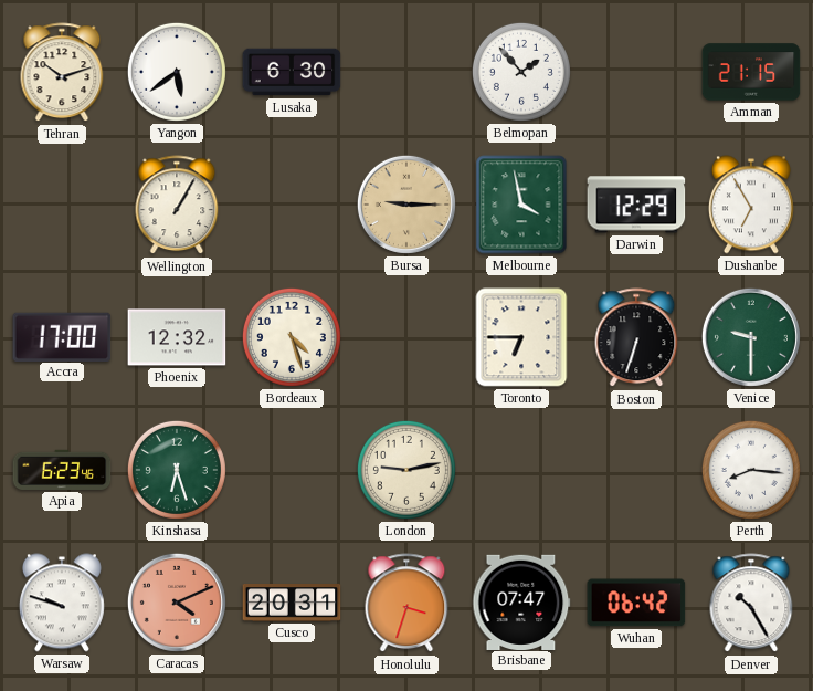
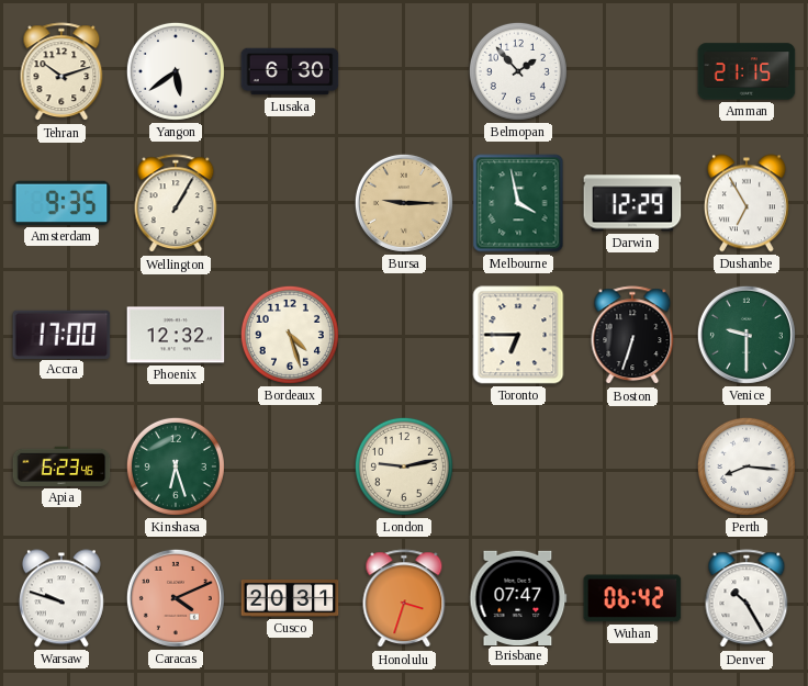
Amsterdam: none -> 9:35
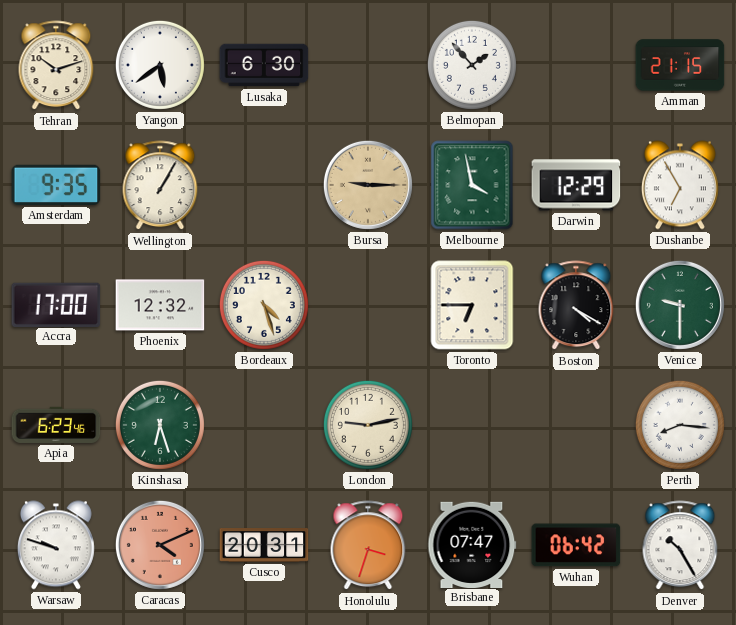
Boston: 6:33 -> 4:20
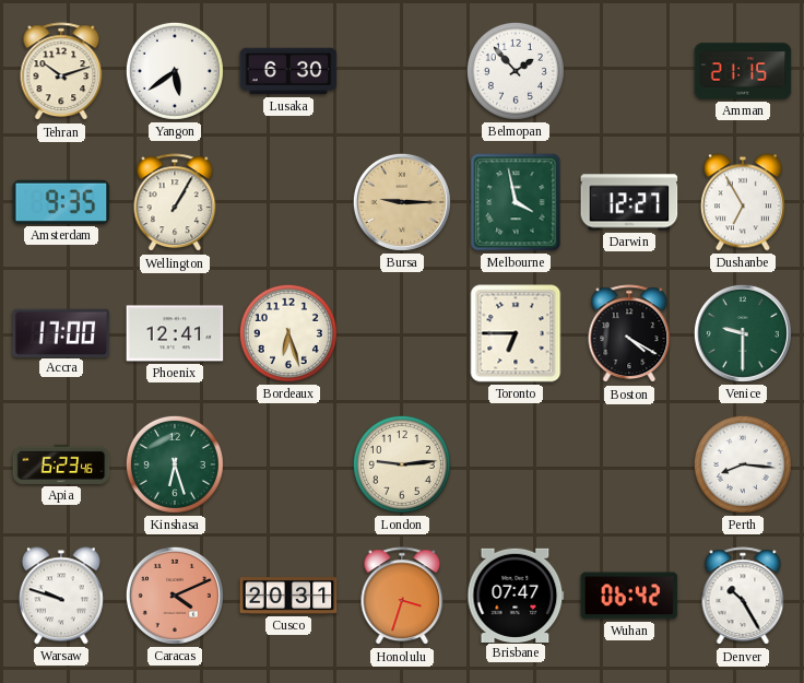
Darwin: 12:29 -> 12:27
Phoenix: 12:32 -> 12:41
Bordeaux: 4:27 -> 6:27
London: 9:13 -> 9:14
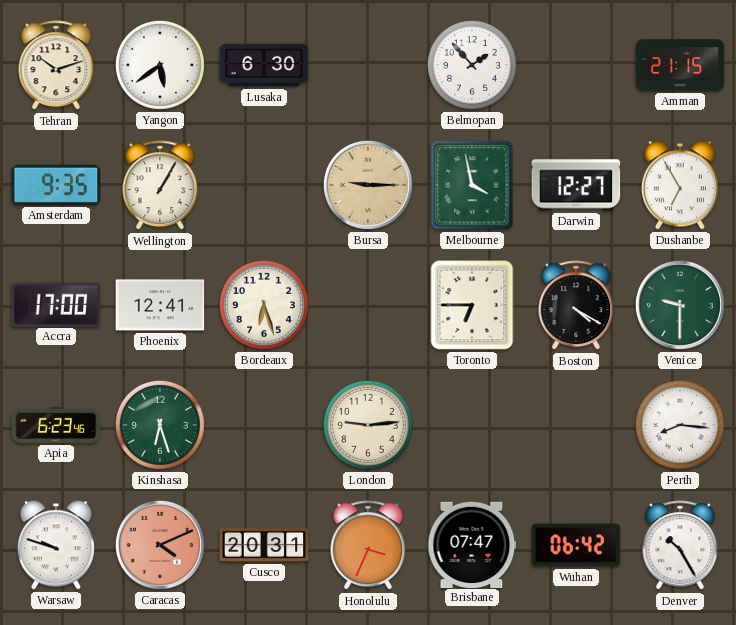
Honolulu: 3:33 -> 3:34
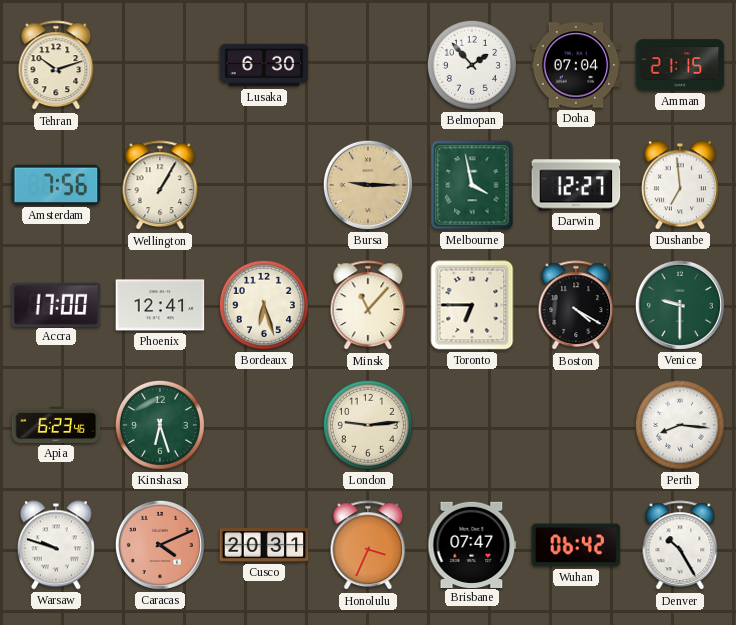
Yangon: 5:39 -> none
Doha: none -> 07:04
Amsterdam: 9:35 -> 7:56
Dushanbe: 6:55 -> 6:59
Minsk: none -> 11:07
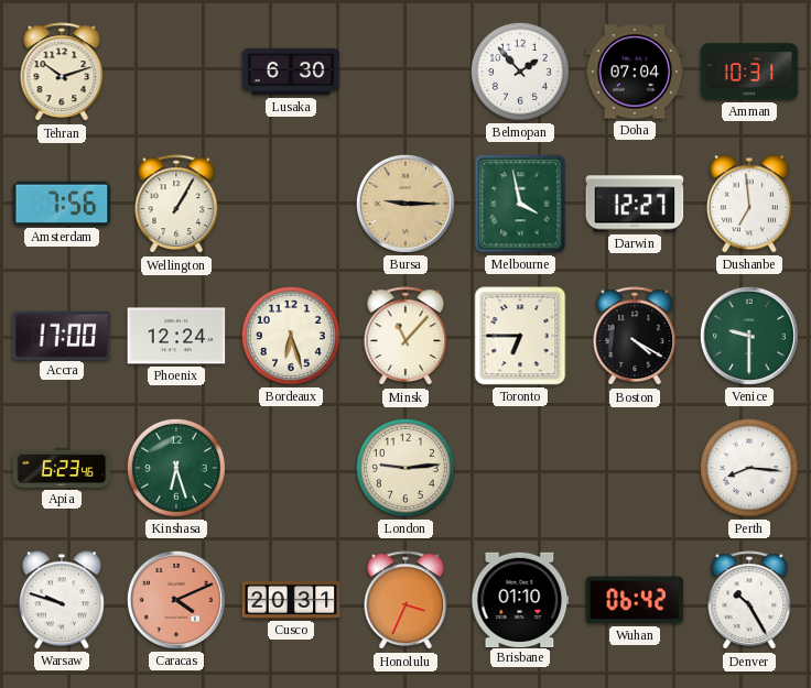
Amman: 21:15 -> 10:31
Phoenix: 12:41 -> 12:24
Brisbane: 07:47 -> 01:10
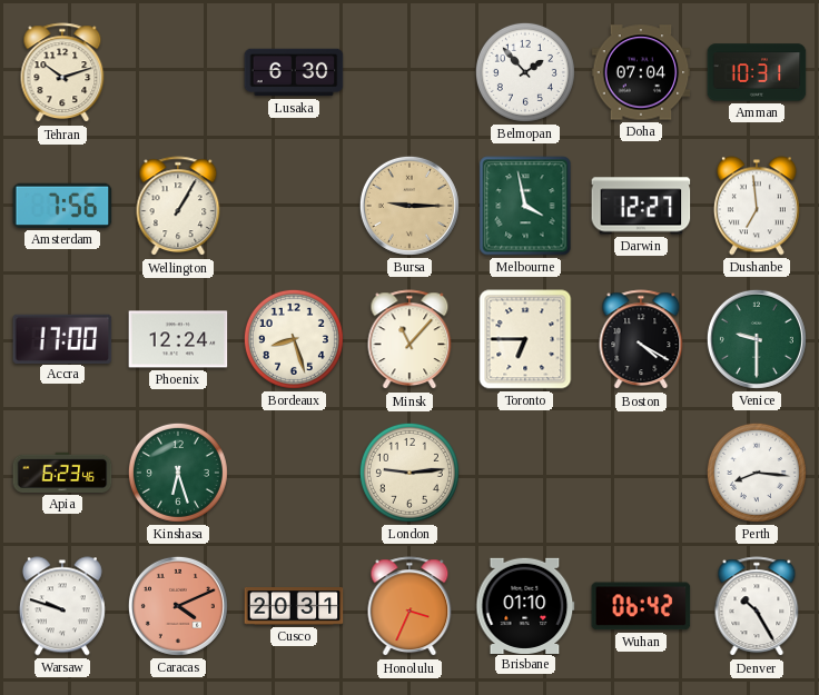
Bordeaux: 6:27 -> 8:27
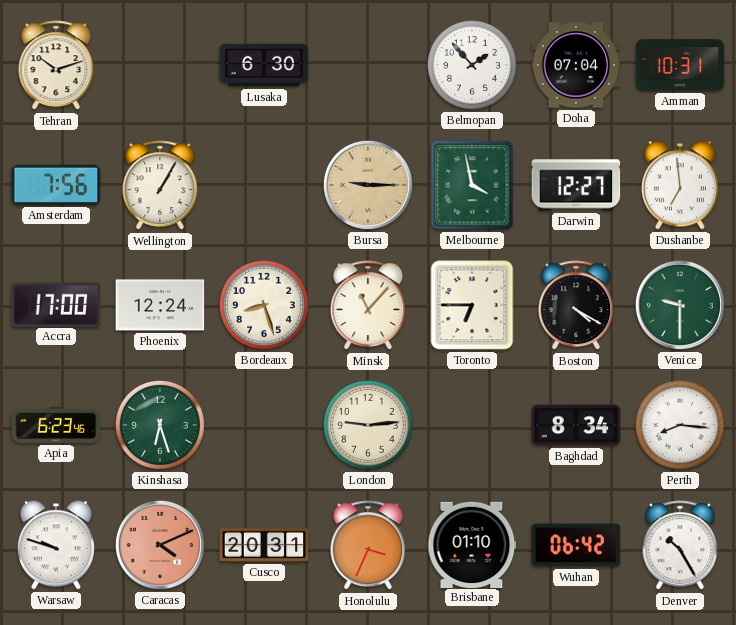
Baghdad: none -> 8:34
